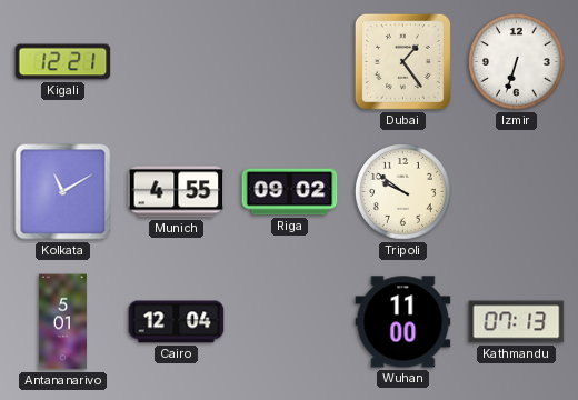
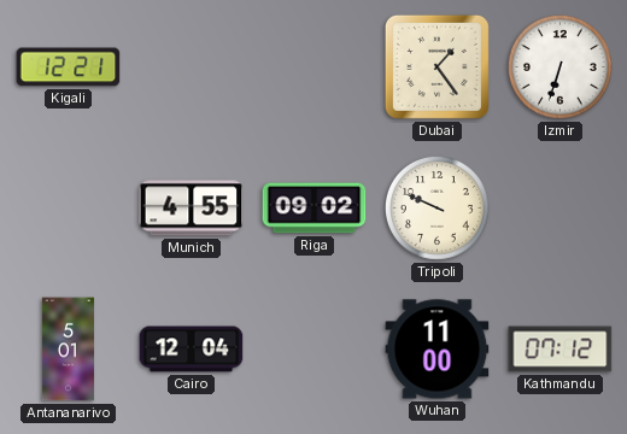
Kolkata: 11:10 -> none
Tripoli: 9:51 -> 9:49
Kathmandu: 07:13 -> 07:12
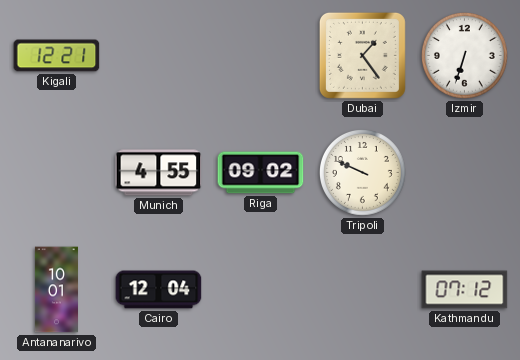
Antananarivo: 5:01 -> 10:01
Wuhan: 11:00 -> none
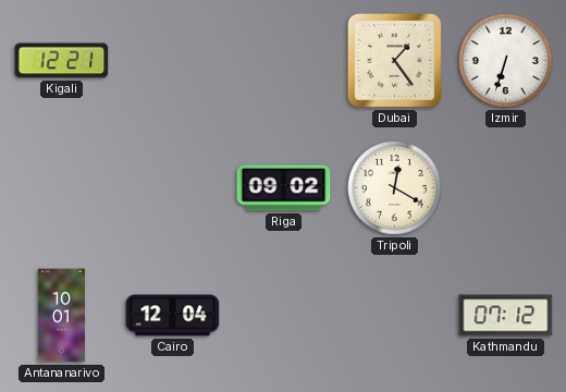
Munich: 4:55 -> none
Tripoli: 9:49 -> 12:20
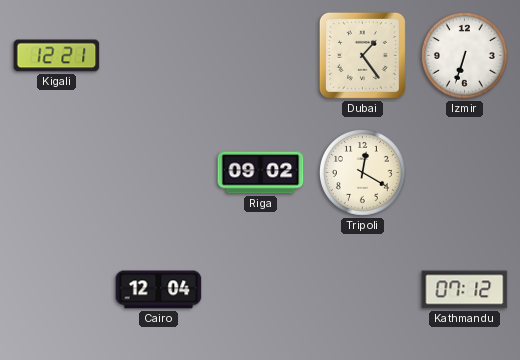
Antananarivo: 10:01 -> none
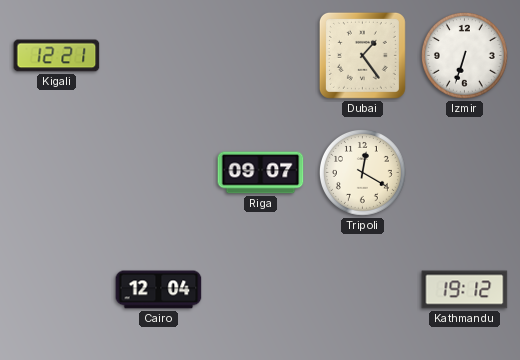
Riga: 09:02 -> 09:07
Kathmandu: 07:12 -> 19:12
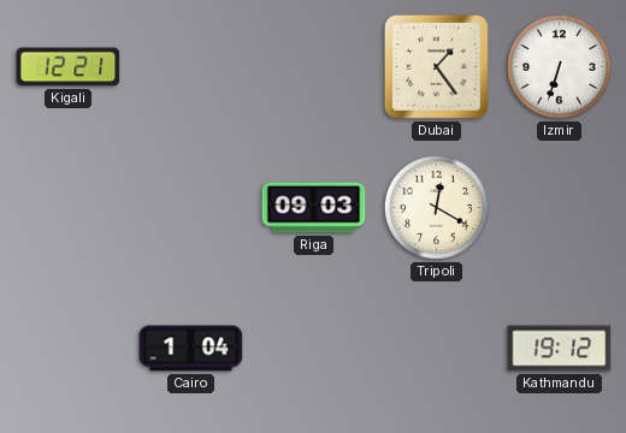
Riga: 09:07 -> 09:03
Cairo: 12:04 -> 1:04
